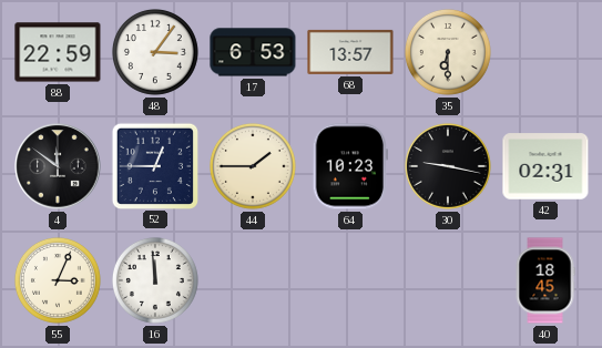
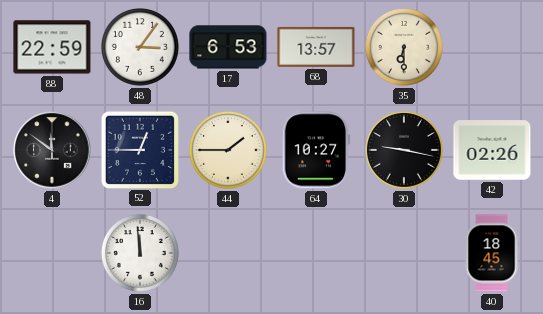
64: 10:23 -> 10:27
42: 02:31 -> 02:26
55: 3:04 -> none
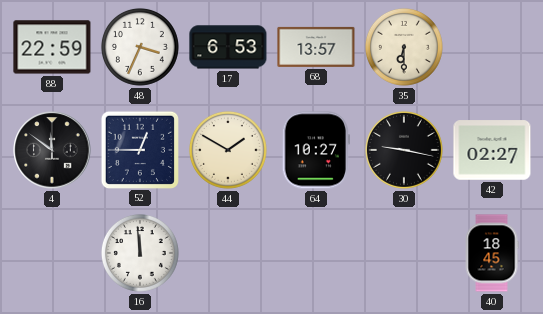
48: 3:06 -> 3:34
44: 1:45 -> 1:50
42: 02:26 -> 02:27
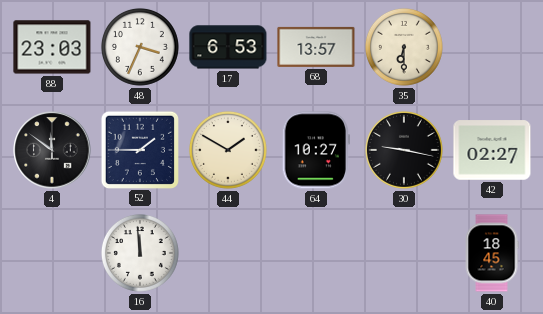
88: 22:59 -> 23:03
52: 12:45 -> 1:45
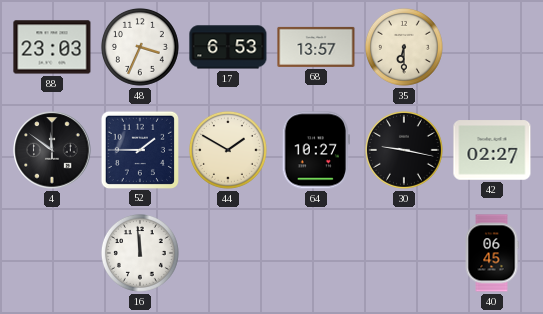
40: 18:45 -> 06:45
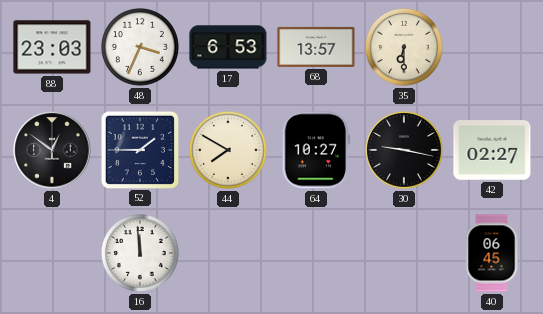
4: 11:51 -> 12:51
44: 1:50 -> 7:50
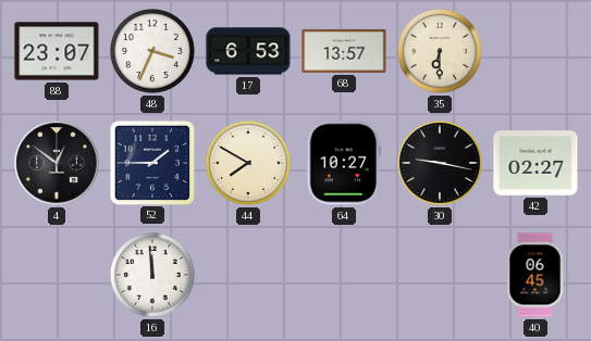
88: 23:03 -> 23:07
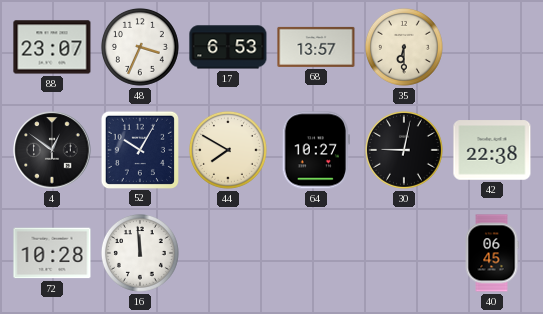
52: 1:45 -> 10:05
30: 9:17 -> 9:02
42: 02:27 -> 22:38
72: none -> 10:28
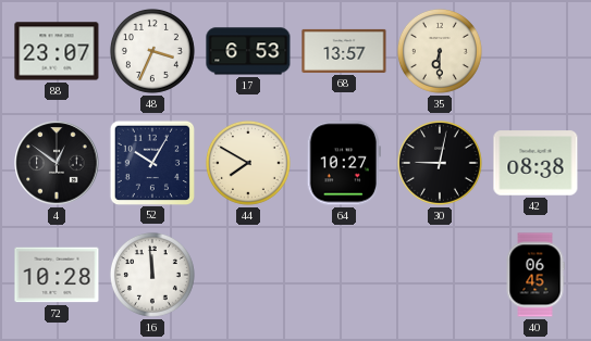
42: 22:38 -> 08:38
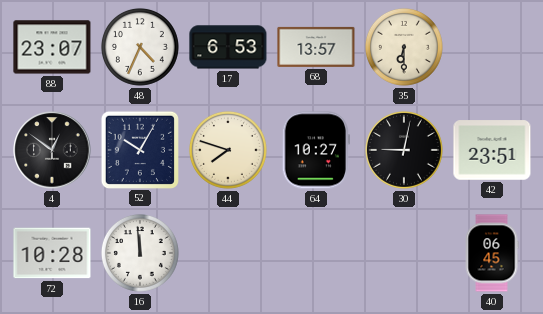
48: 3:34 -> 4:34
44: 7:50 -> 7:48
42: 08:38 -> 23:51
